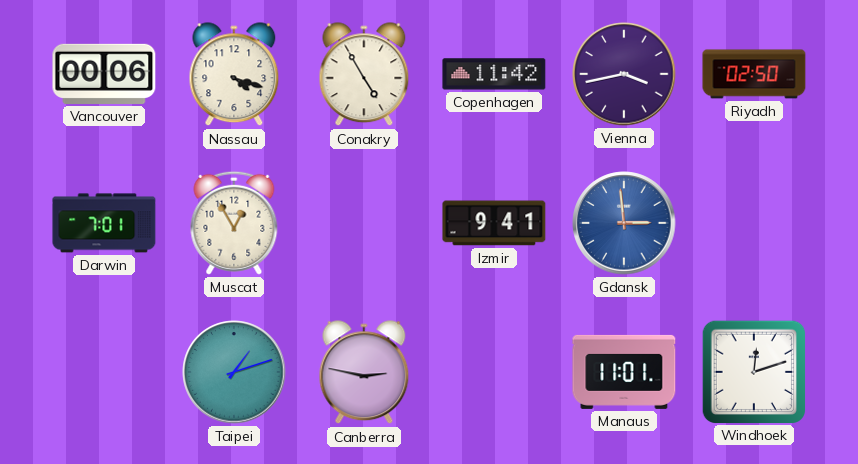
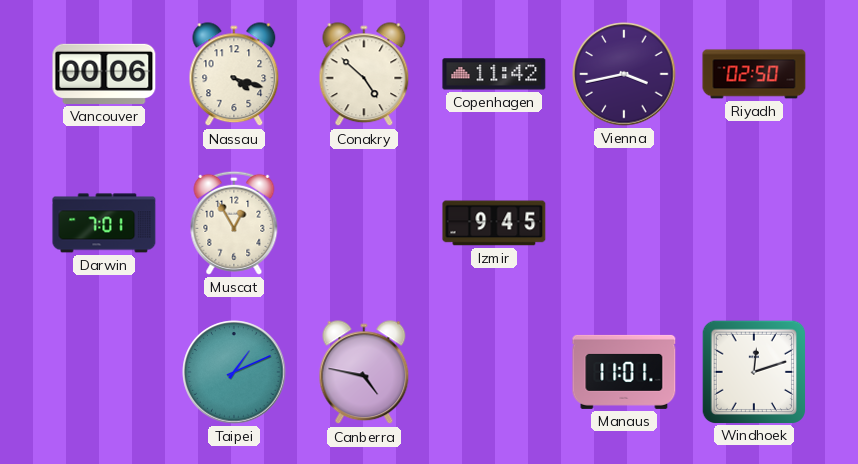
Conakry: 4:55 -> 4:52
Izmir: 9:41 -> 9:45
Gdansk: 2:59 -> none
Taipei: 1:12 -> 1:11
Canberra: 2:47 -> 4:47
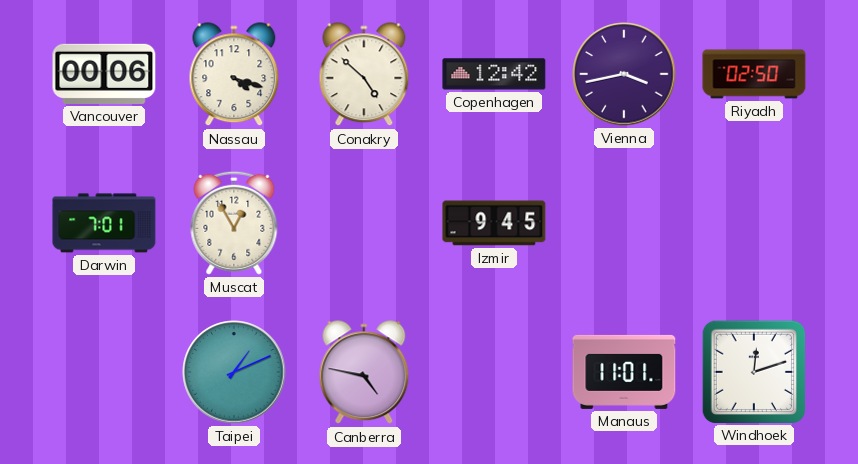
Copenhagen: 11:42 -> 12:42
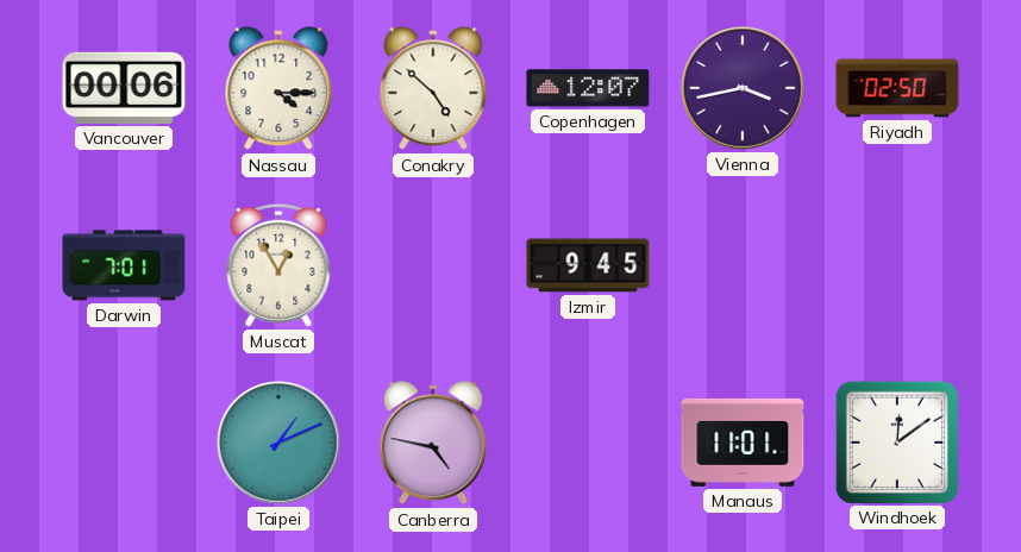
Nassau: 4:18 -> 4:15
Copenhagen: 12:42 -> 12:07
Windhoek: 12:12 -> 12:09
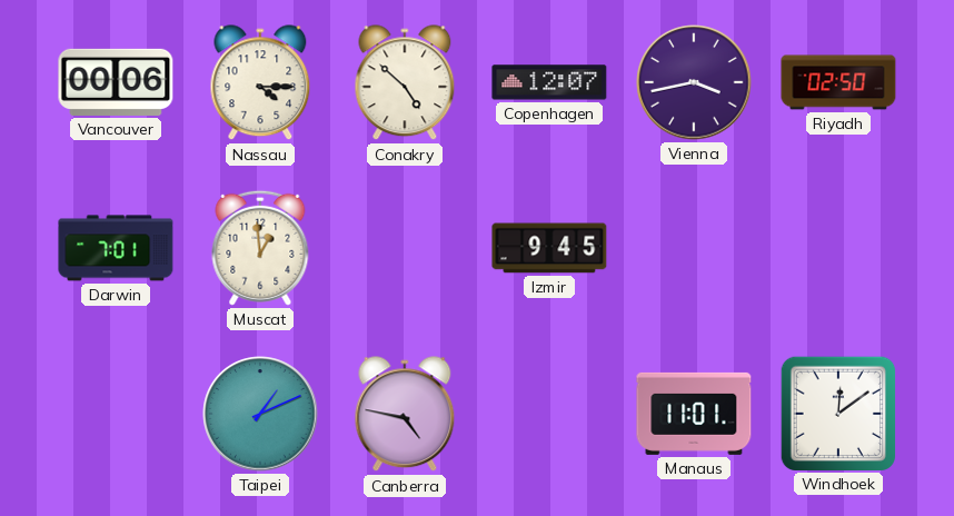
Muscat: 12:55 -> 12:59
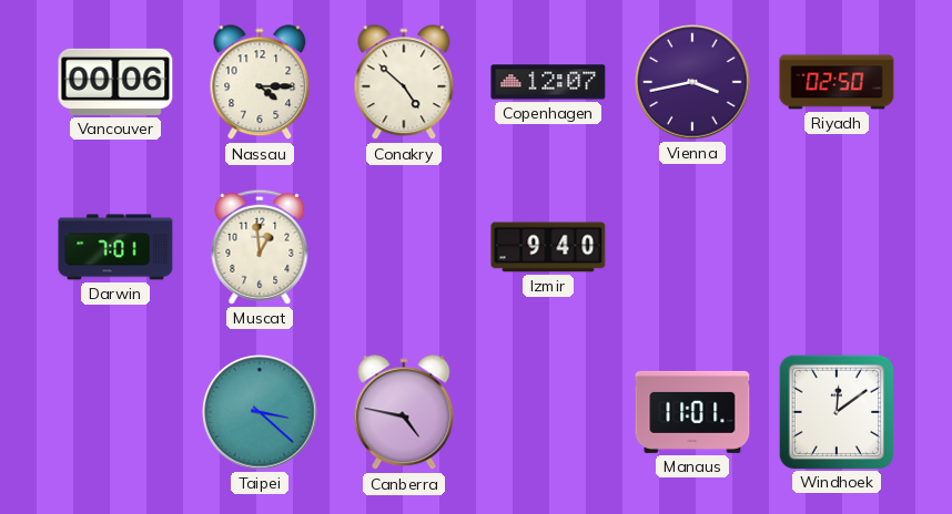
Izmir: 9:45 -> 9:40
Taipei: 1:11 -> 3:22
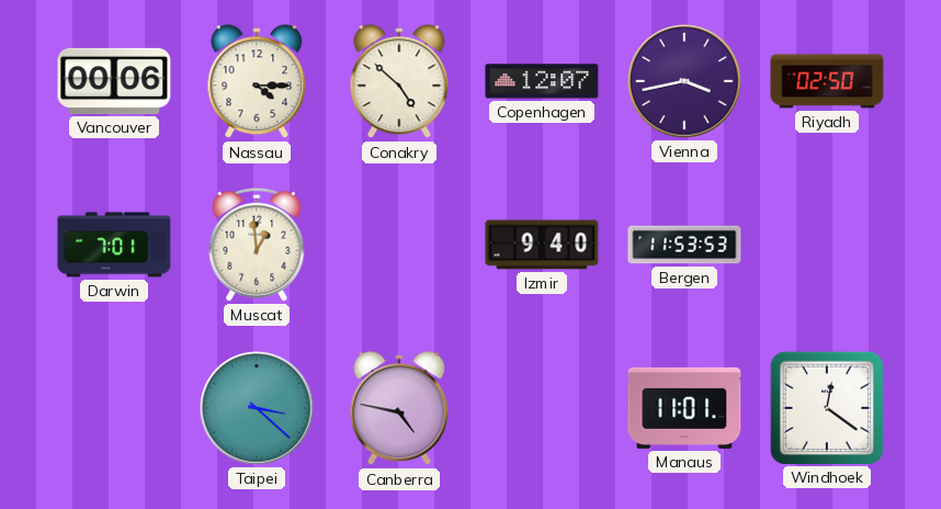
Bergen: none -> 11:53
Windhoek: 12:09 -> 12:21
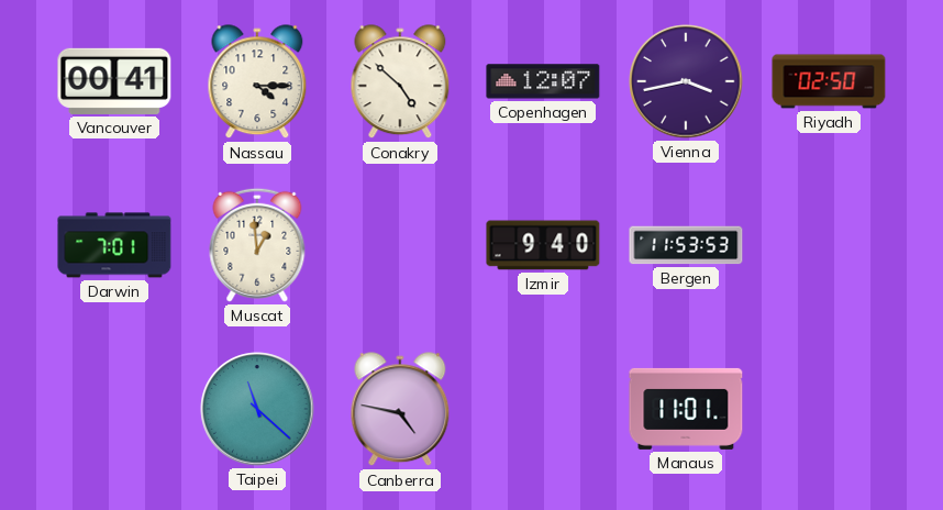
Vancouver: 00:06 -> 00:41
Taipei: 3:22 -> 11:22
Windhoek: 12:21 -> none
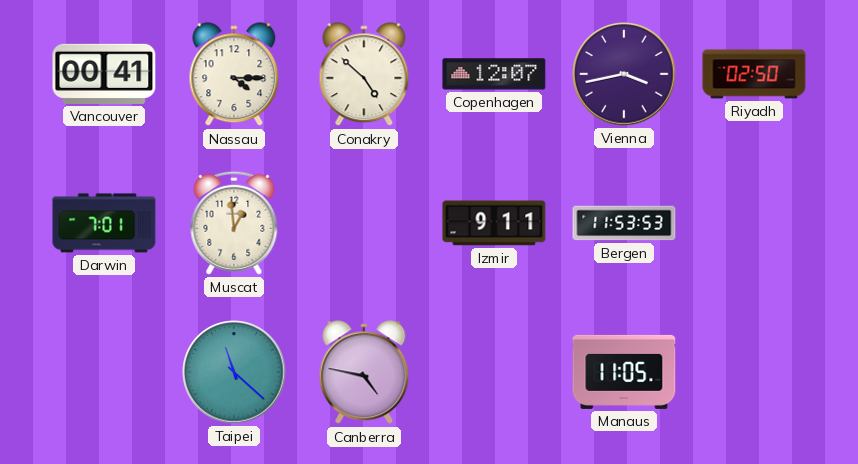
Izmir: 9:40 -> 9:11
Manaus: 11:01 -> 11:05
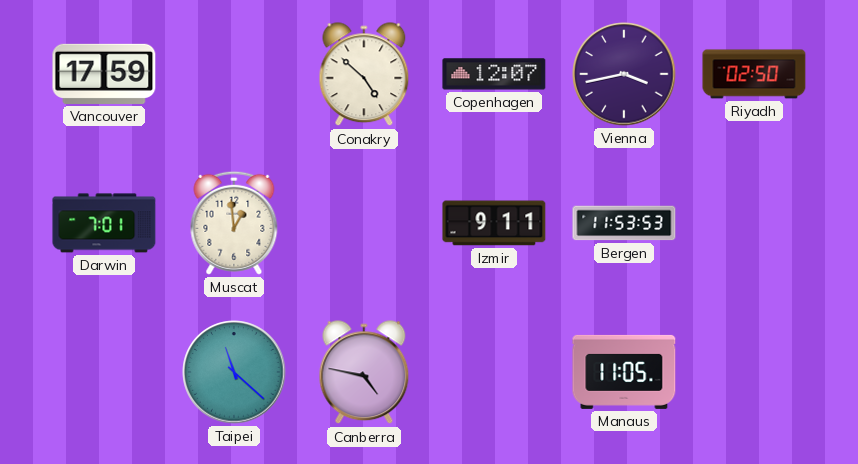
Vancouver: 00:41 -> 17:59
Nassau: 4:15 -> none
